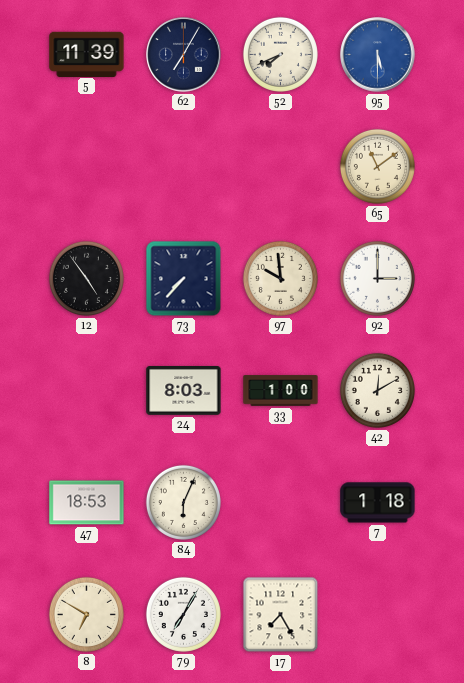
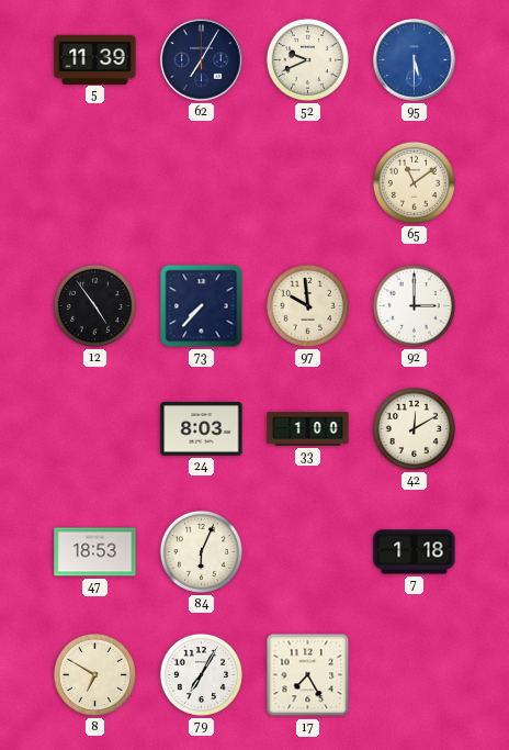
52: 7:41 -> 9:41
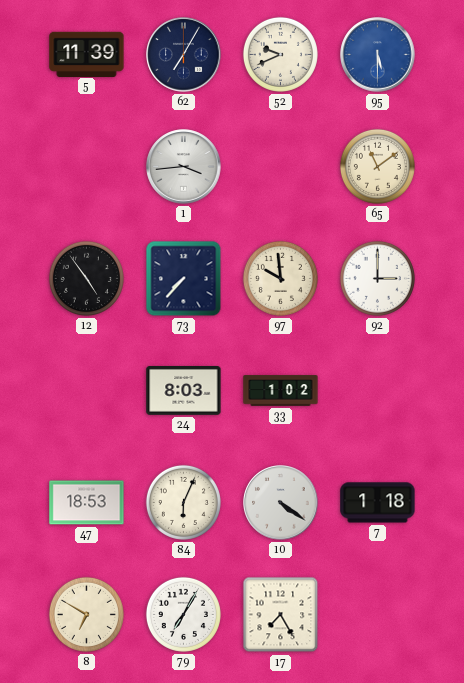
1: none -> 3:44
33: 1:00 -> 1:02
42: 12:10 -> none
10: none -> 4:21
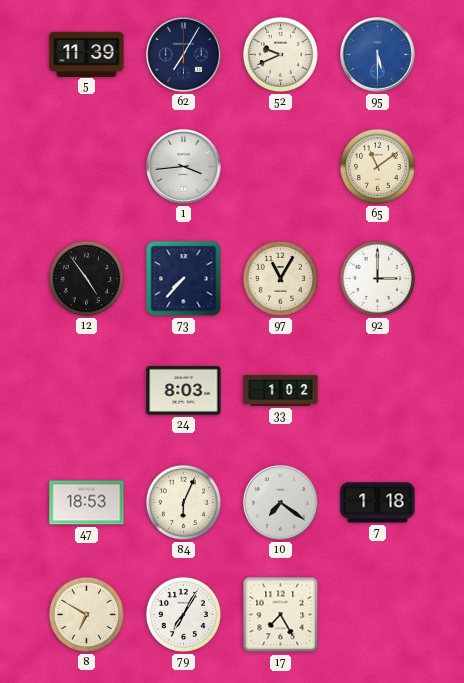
97: 9:59 -> 11:05
10: 4:21 -> 7:21
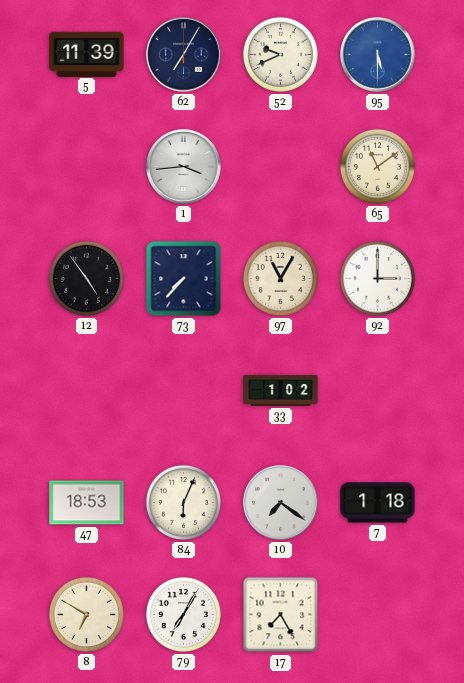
24: 8:03 -> none
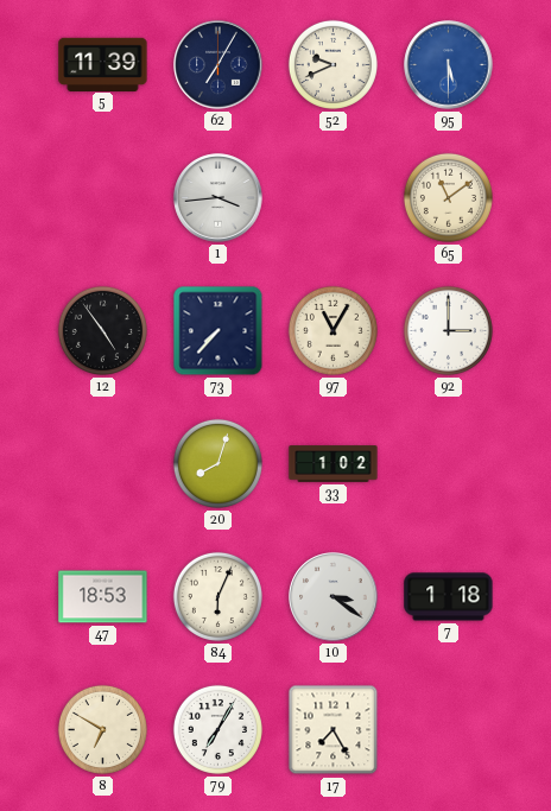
20: none -> 8:03
10: 7:21 -> 3:21
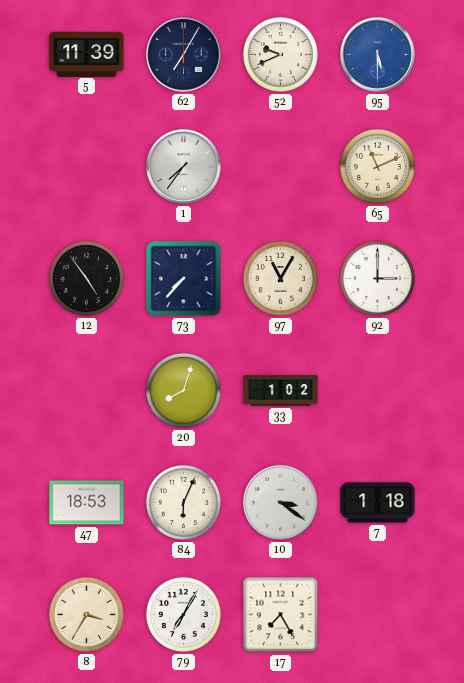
1: 3:44 -> 7:36
65: 11:09 -> 11:11
8: 6:50 -> 3:35
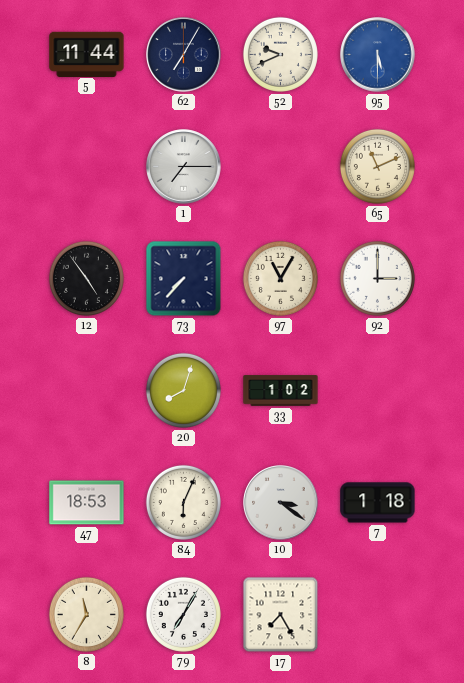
5: 11:39 -> 11:44
1: 7:36 -> 7:15
8: 3:35 -> 11:35
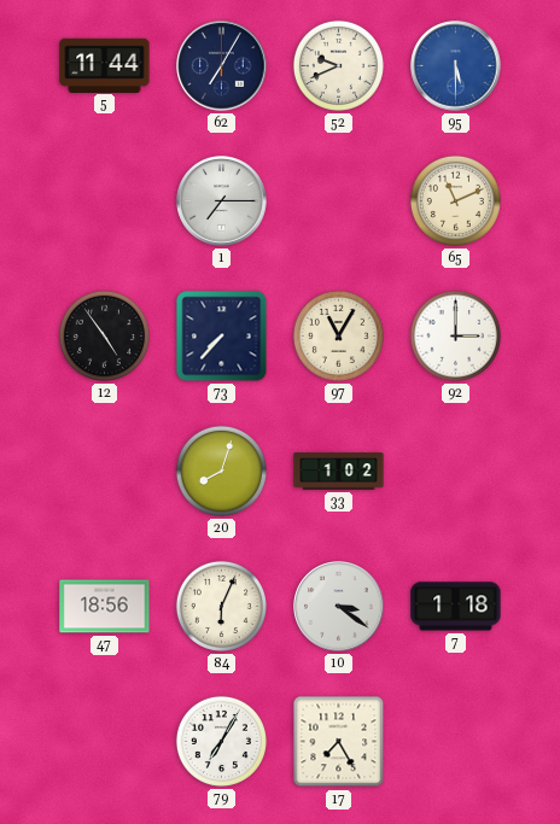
47: 18:53 -> 18:56
8: 11:35 -> none
